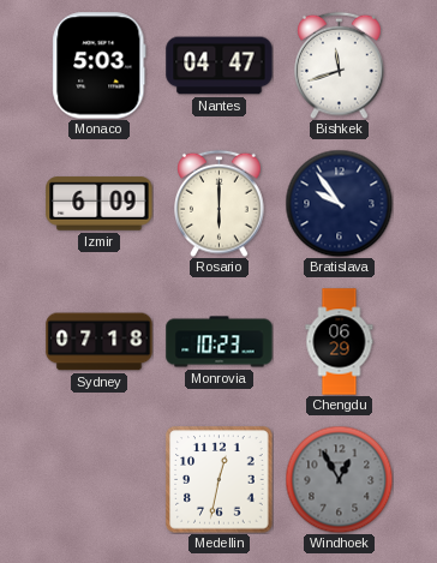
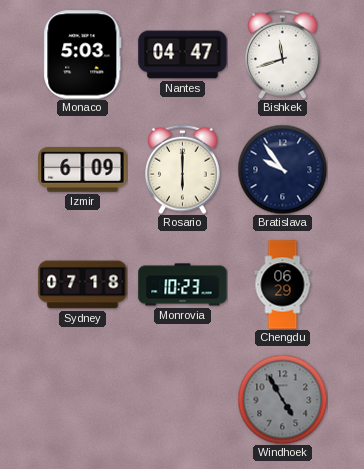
Medellin: 12:32 -> none
Windhoek: 12:55 -> 4:55
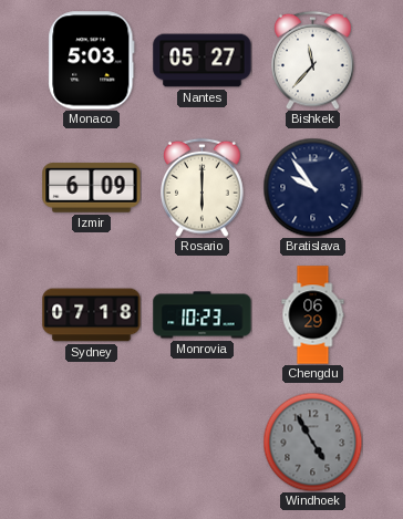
Nantes: 04:47 -> 05:27
Bishkek: 11:42 -> 11:37
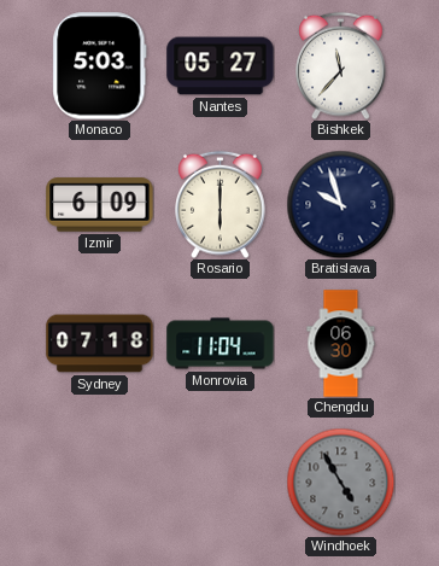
Bratislava: 9:54 -> 9:57
Monrovia: 10:23 -> 11:04
Chengdu: 06:29 -> 06:30
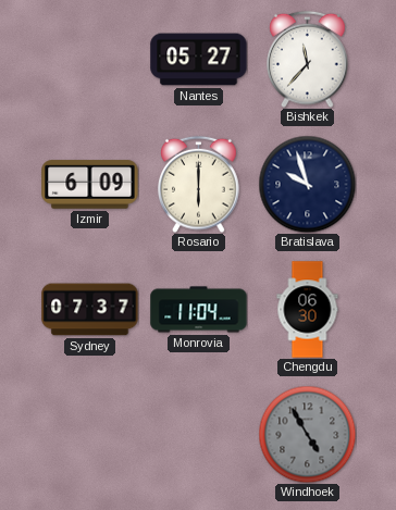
Monaco: 5:03 -> none
Sydney: 07:18 -> 07:37
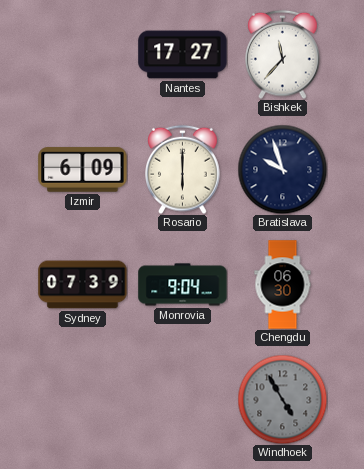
Nantes: 05:27 -> 17:27
Sydney: 07:37 -> 07:39
Monrovia: 11:04 -> 9:04
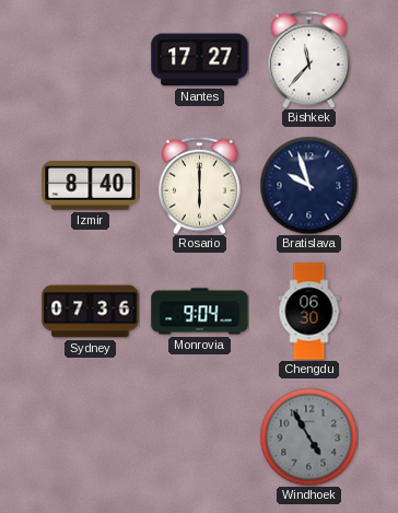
Izmir: 6:09 -> 8:40
Sydney: 07:39 -> 07:36
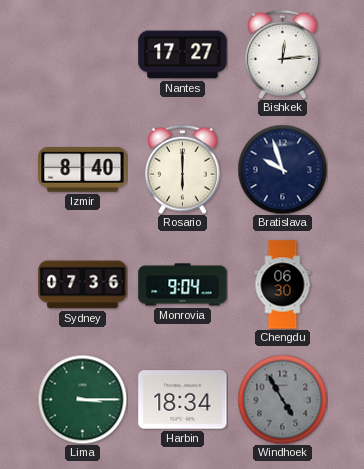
Bishkek: 11:37 -> 12:14
Lima: none -> 3:15
Harbin: none -> 18:34
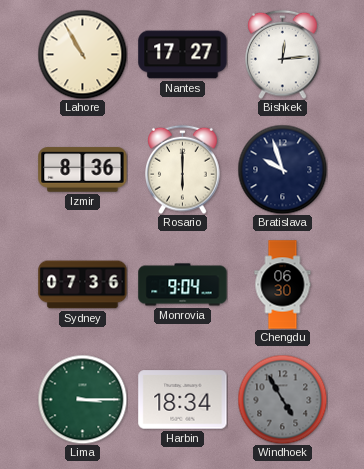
Lahore: none -> 10:55
Izmir: 8:40 -> 8:36
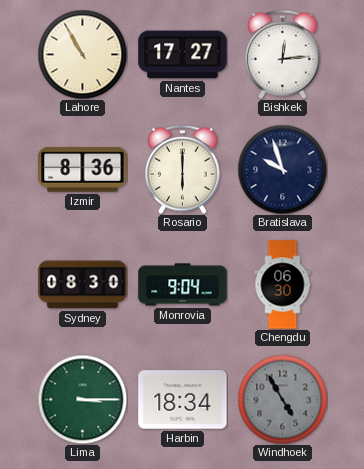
Sydney: 07:36 -> 08:30
